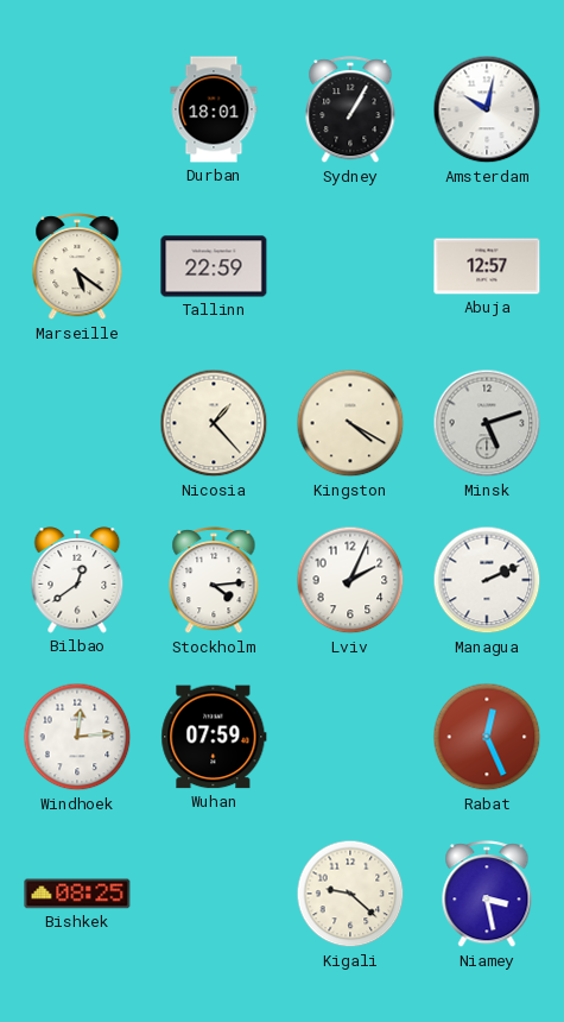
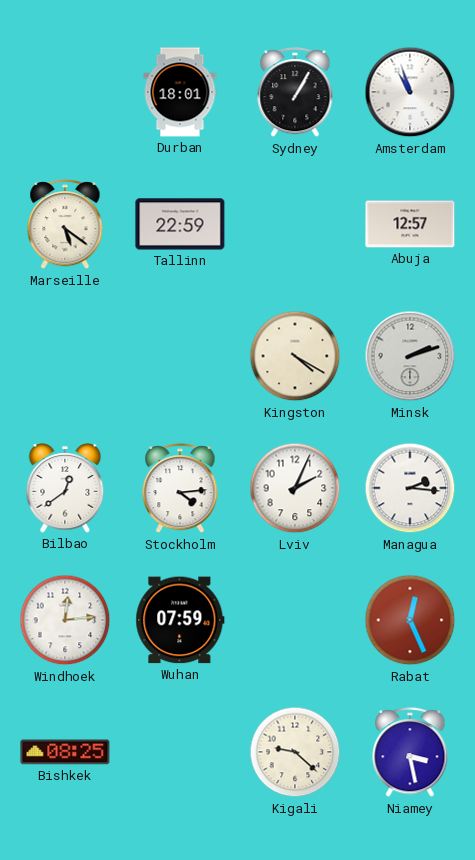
Amsterdam: 10:02 -> 10:57
Nicosia: 1:23 -> none
Minsk: 5:12 -> 2:12
Managua: 2:11 -> 2:16
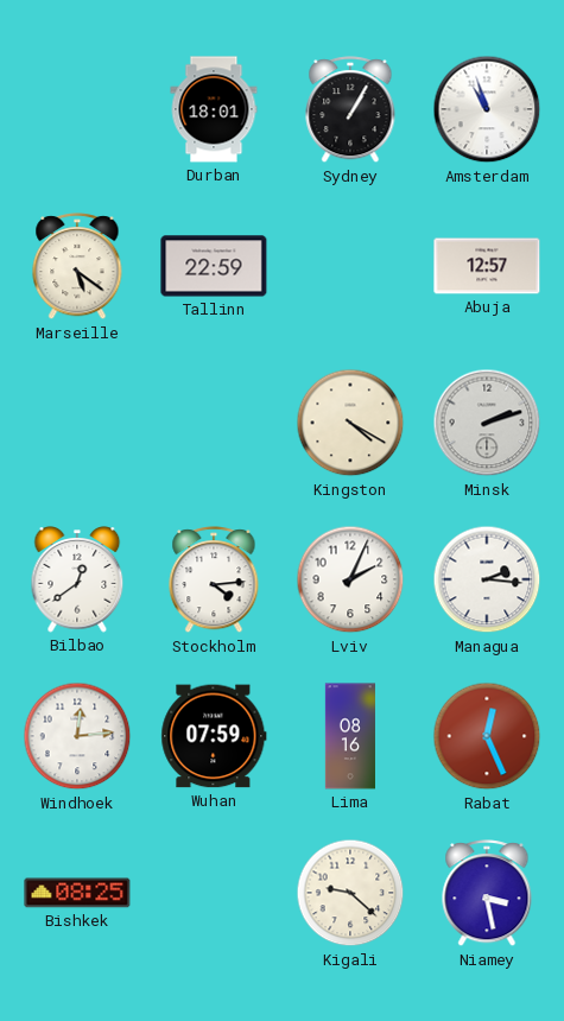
Lima: none -> 08:16
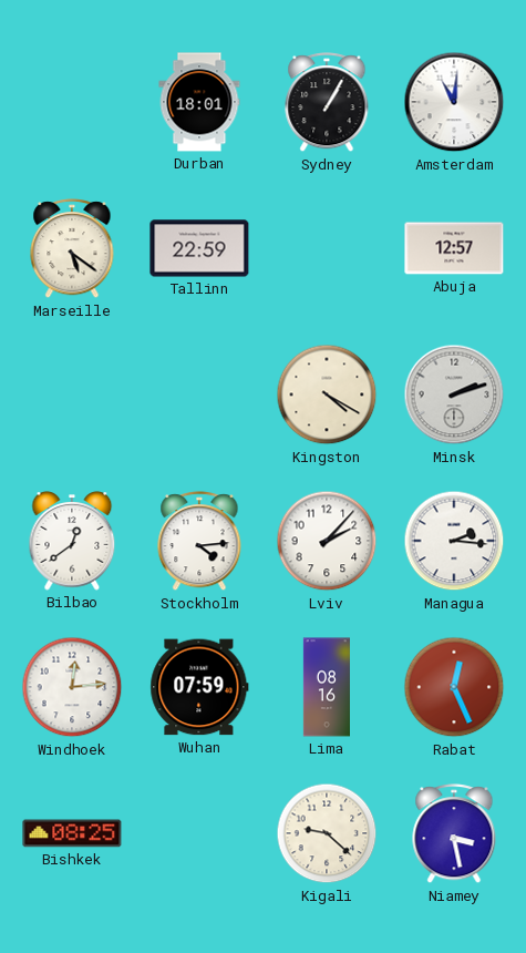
Amsterdam: 10:57 -> 11:01
Lviv: 2:04 -> 2:07
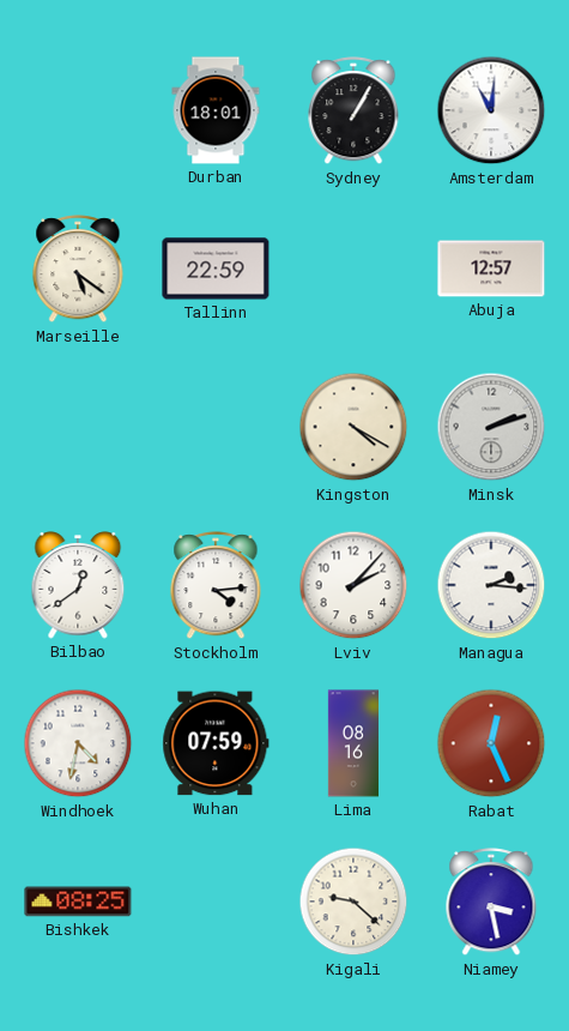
Windhoek: 12:14 -> 4:32
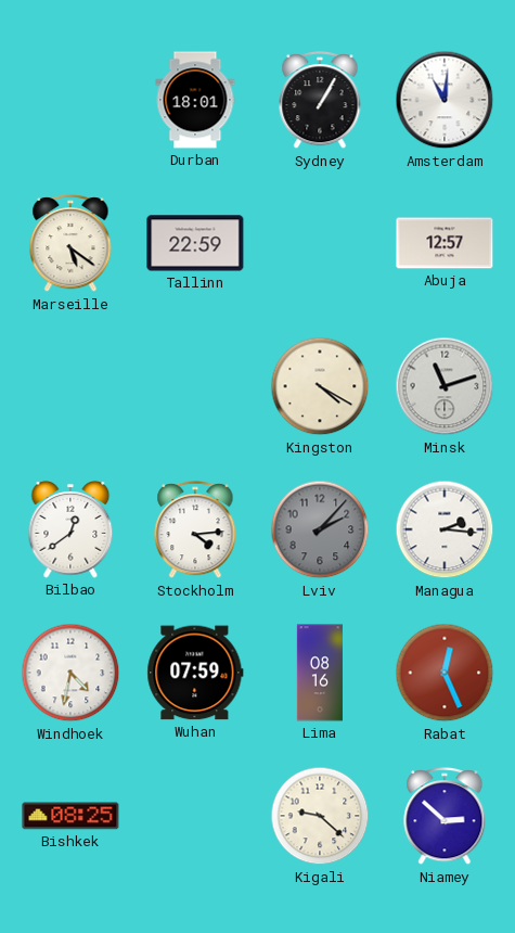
Minsk: 2:12 -> 11:12
Lviv dial: white -> grey
Niamey: 3:28 -> 2:52
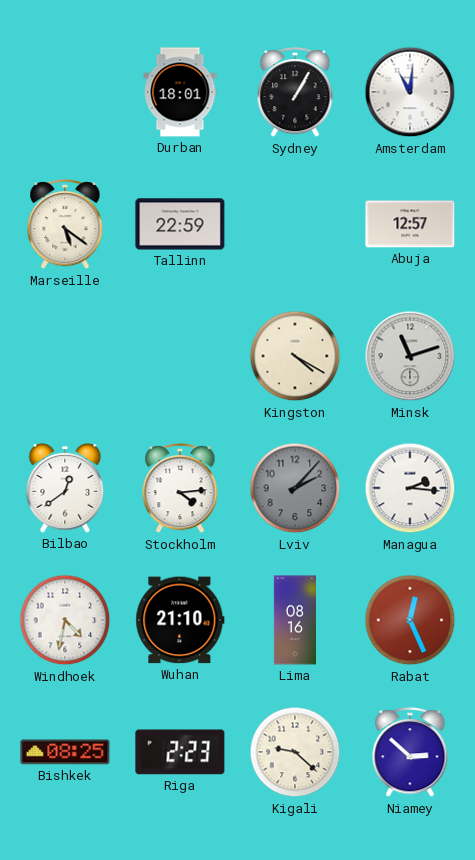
Wuhan: 07:59 -> 21:10
Riga: none -> 2:23
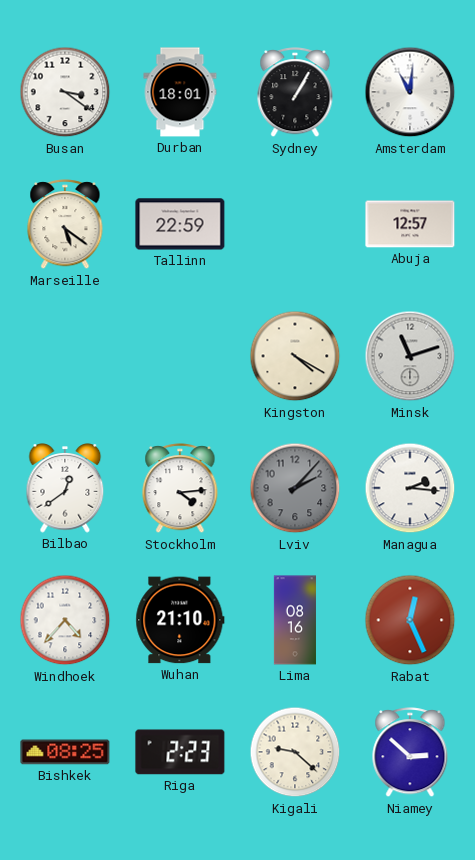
Busan: none -> 3:21
Windhoek: 4:32 -> 4:37
